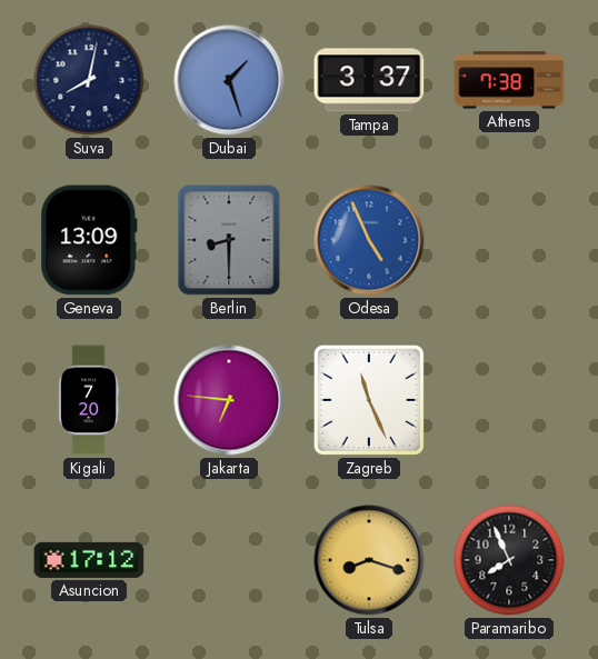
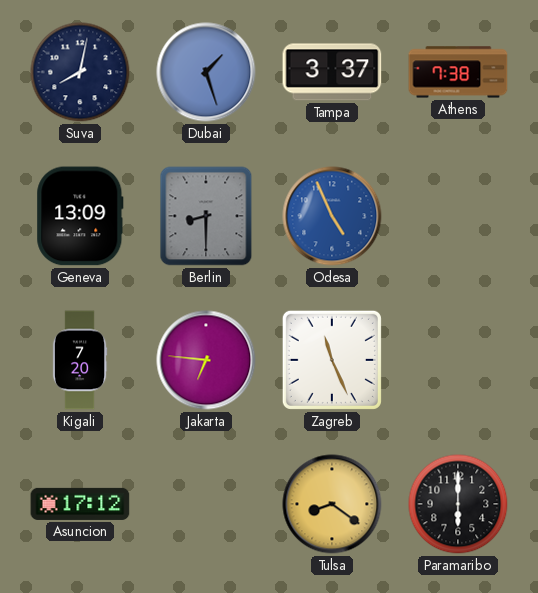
Tulsa: 8:18 -> 8:21
Paramaribo: 7:56 -> 6:00
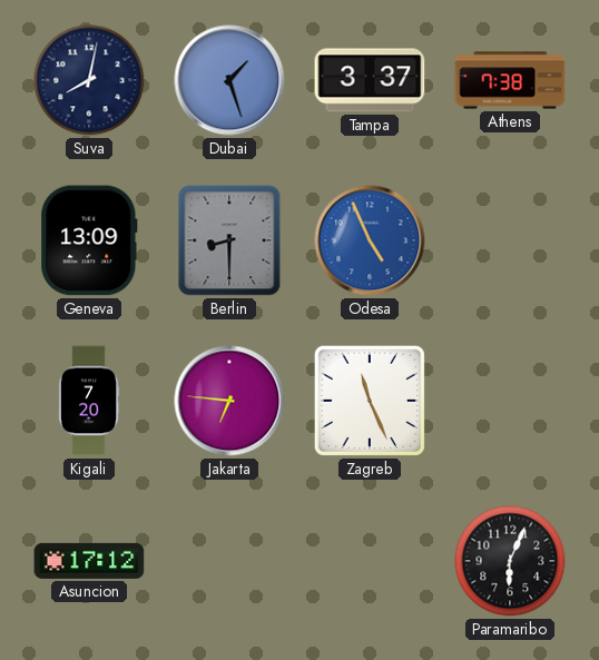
Tulsa: 8:21 -> none
Paramaribo: 6:00 -> 6:04
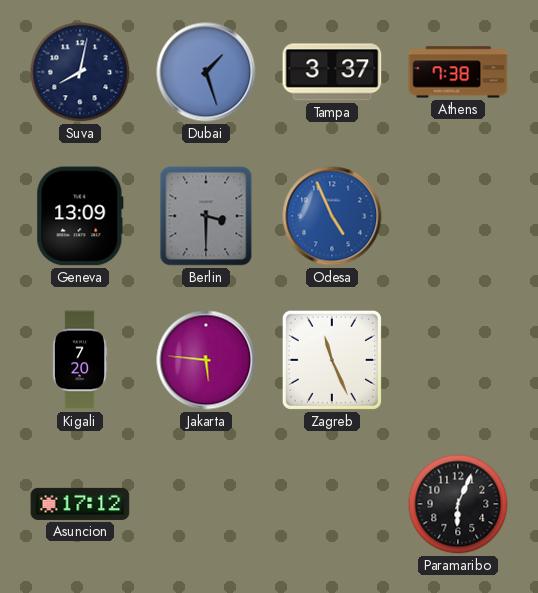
Berlin: 8:30 -> 3:30
Jakarta: 6:46 -> 5:46
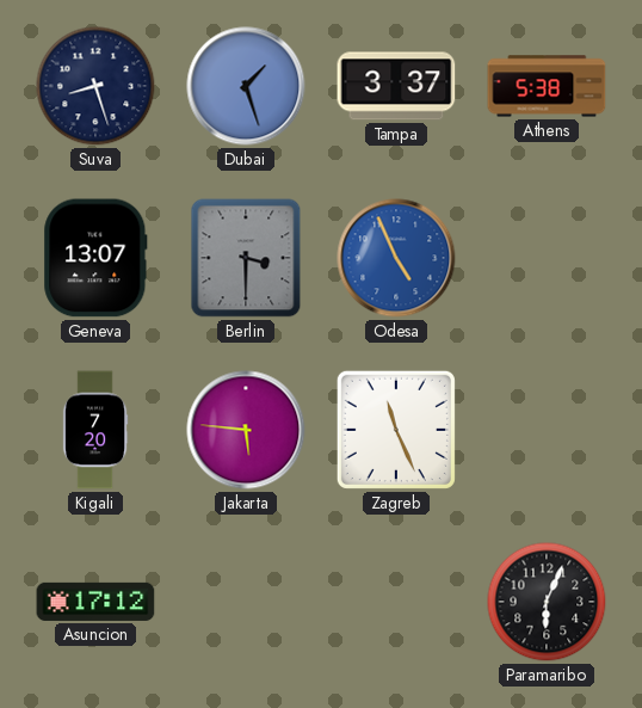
Suva: 8:02 -> 8:27
Athens: 7:38 -> 5:38
Geneva: 13:09 -> 13:07
